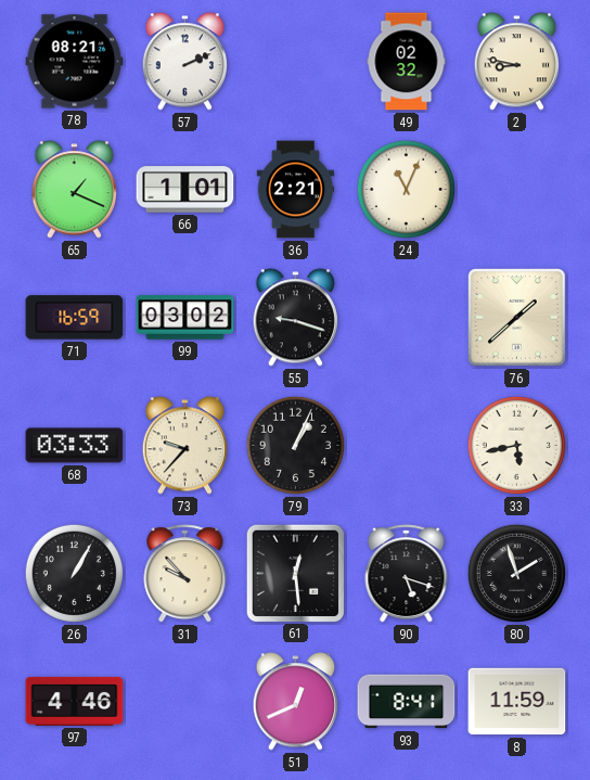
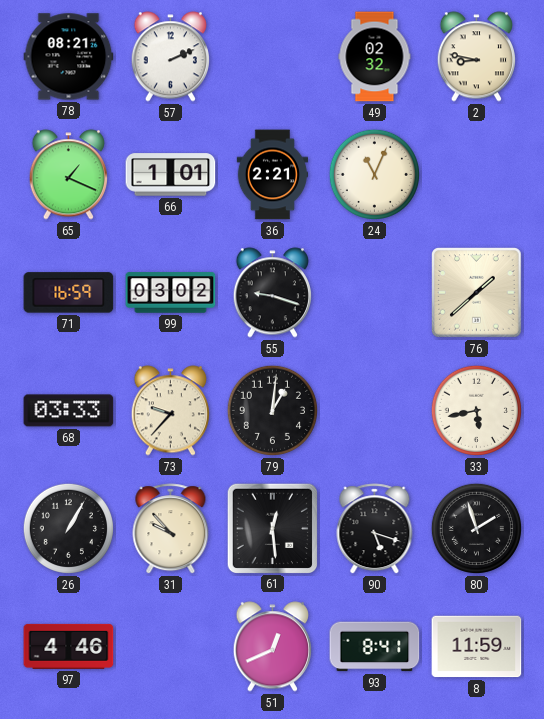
79: 1:04 -> 1:01
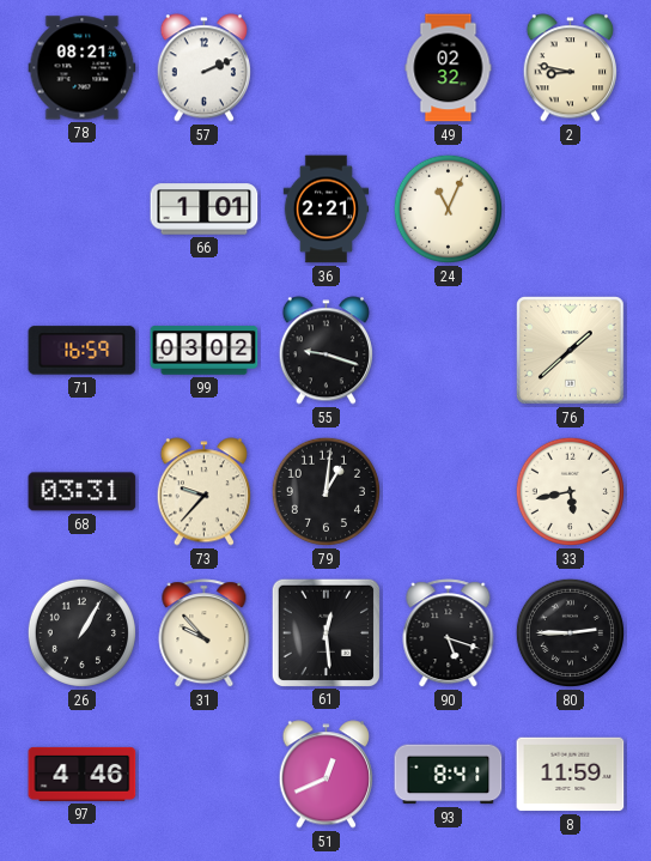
65: 1:19 -> none
68: 03:33 -> 03:31
80: 1:57 -> 2:45
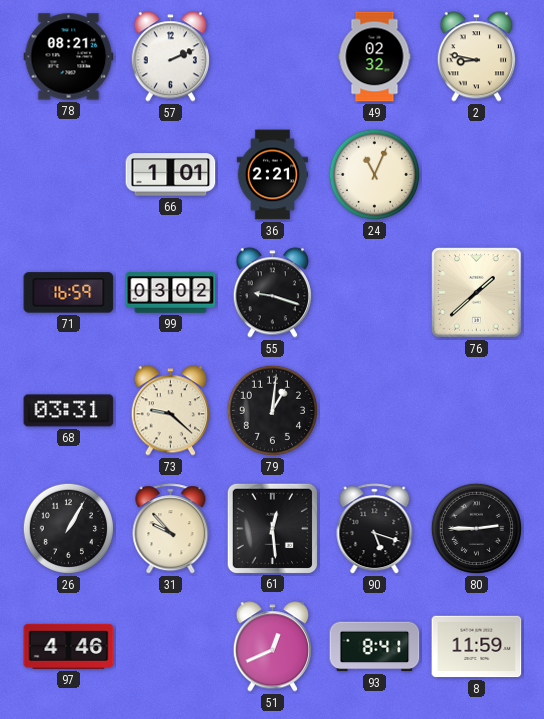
73: 9:37 -> 9:22
33: 5:43 -> none
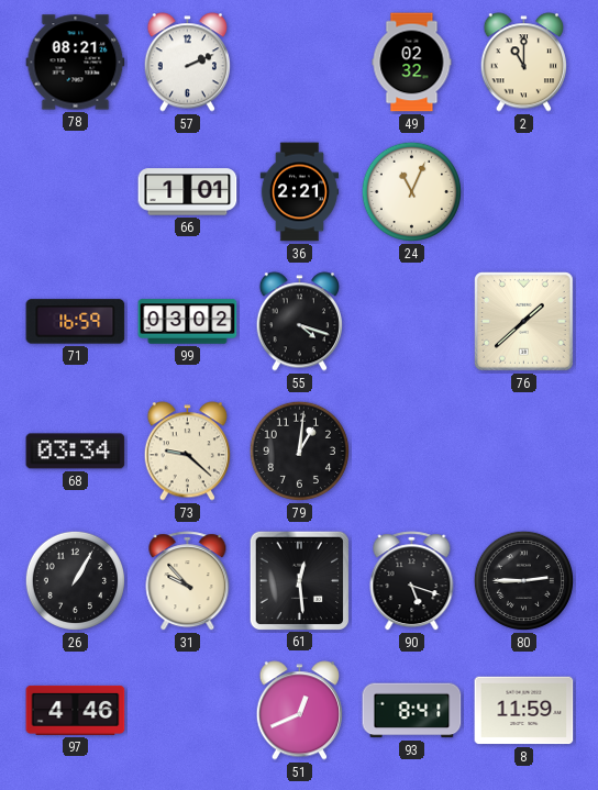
2: 8:47 -> 11:00
55: 9:18 -> 4:18
68: 03:31 -> 03:34
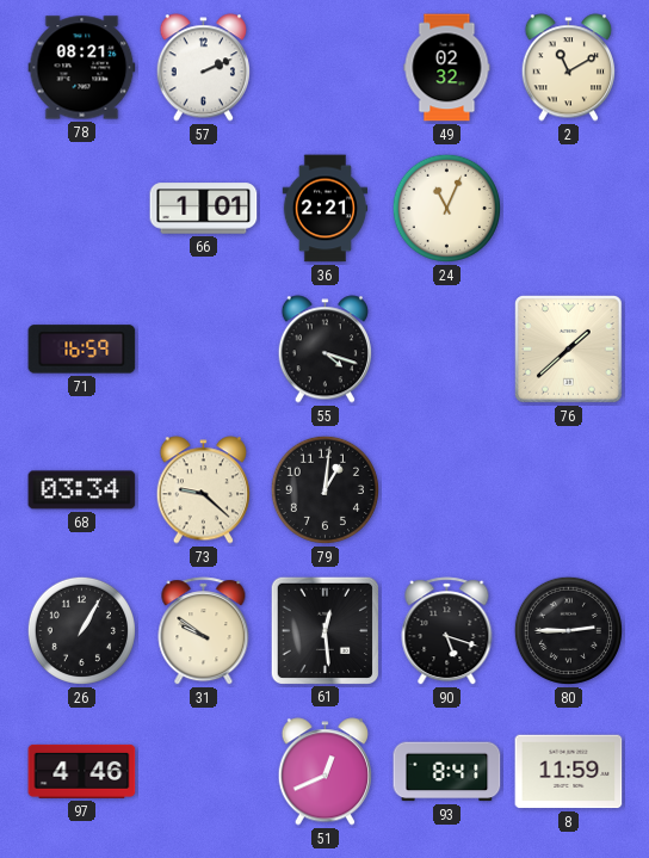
2: 11:00 -> 11:10
99: 03:02 -> none
31: 9:53 -> 9:51
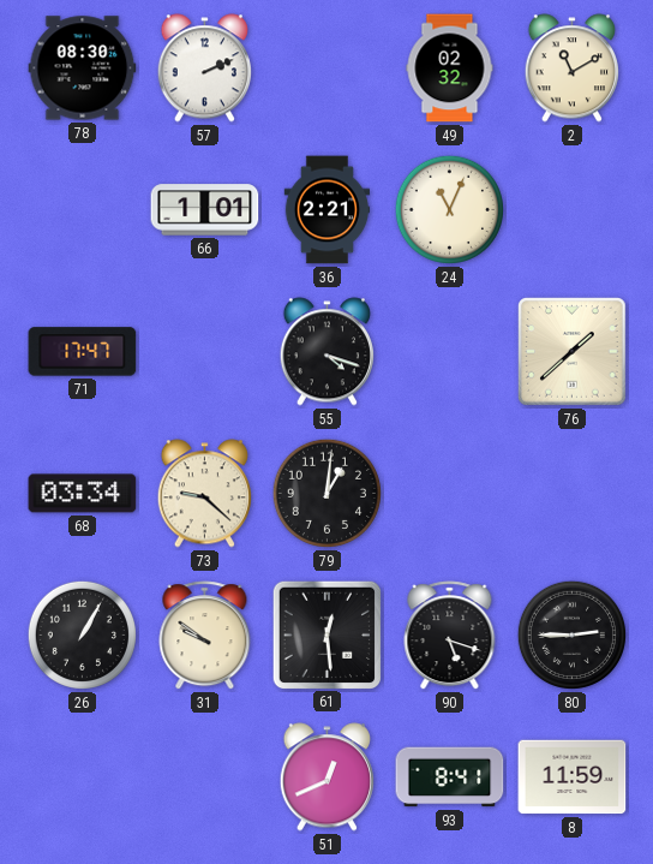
78: 08:21 -> 08:30
71: 16:59 -> 17:47
97: 4:46 -> none
